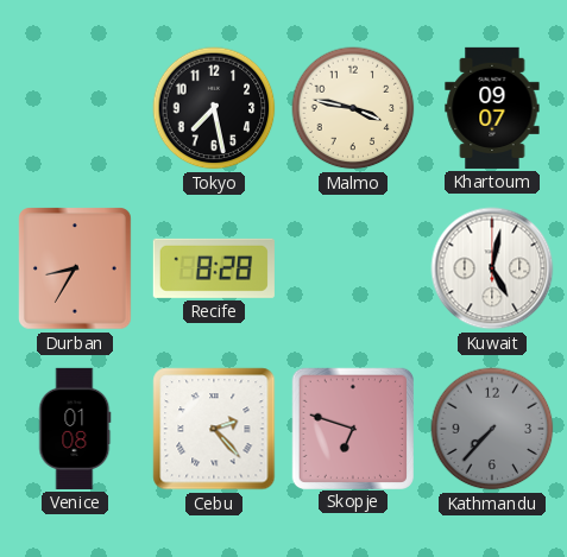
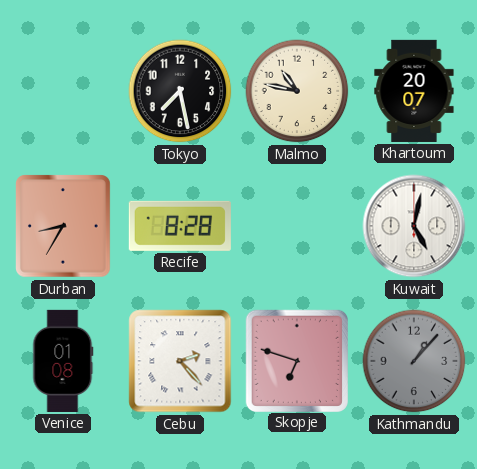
Malmo: 3:47 -> 10:47
Khartoum: 09:07 -> 20:07
Kathmandu: 7:37 -> 1:07
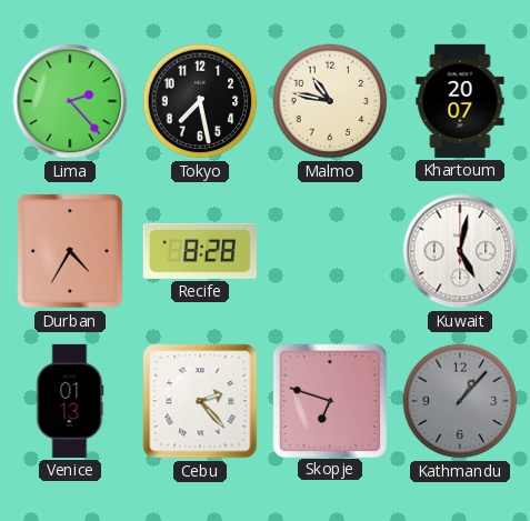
Lima: none -> 2:23
Durban: 8:35 -> 4:35
Venice: 01:08 -> 01:13
